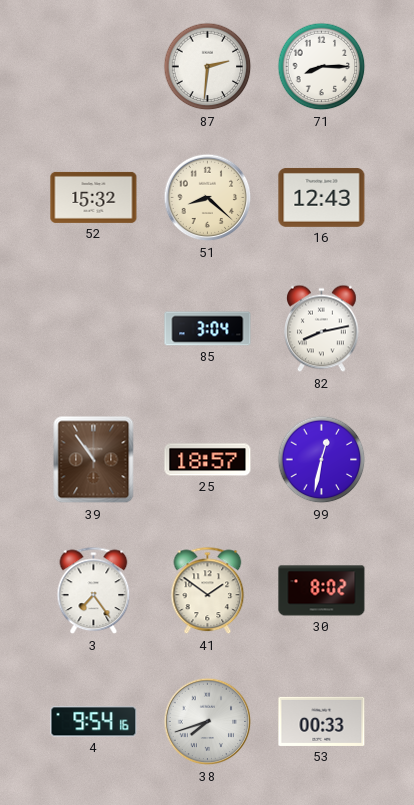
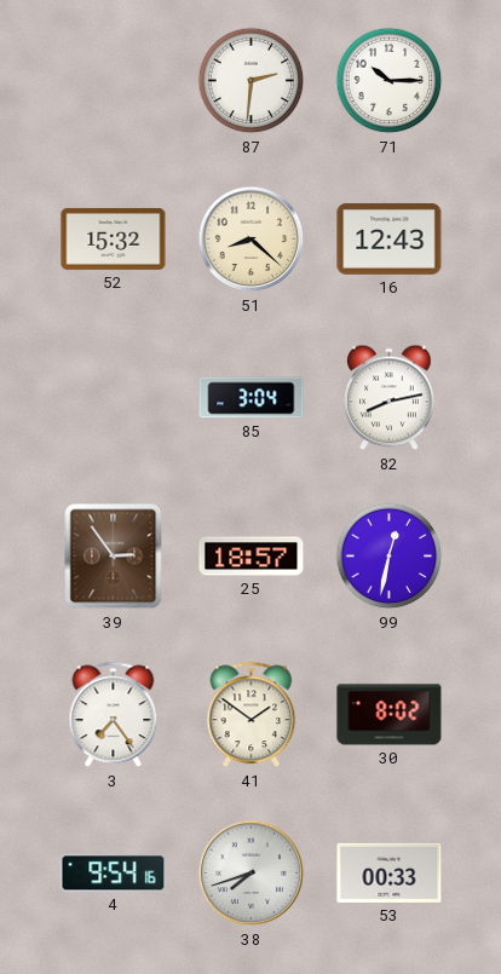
71: 8:15 -> 10:15
39: 10:54 -> 2:54
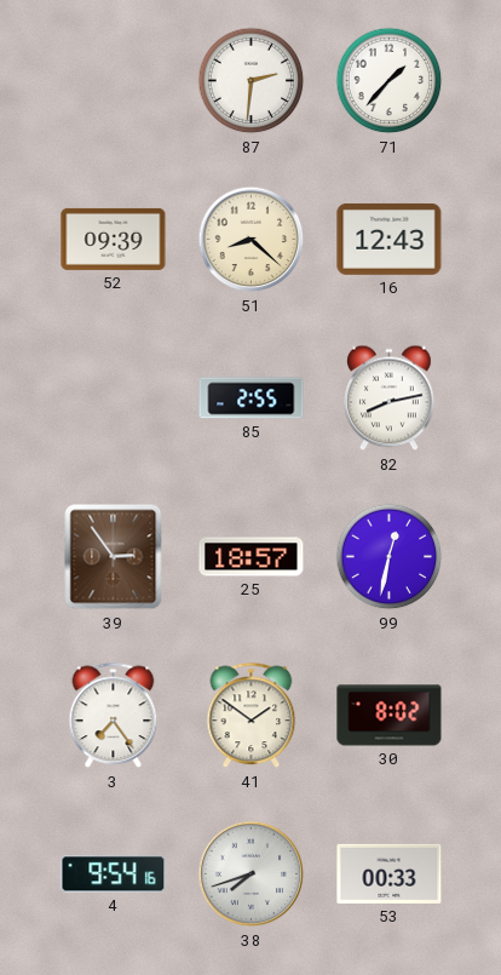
71: 10:15 -> 1:37
52: 15:32 -> 09:39
85: 3:04 -> 2:55
